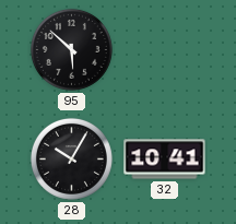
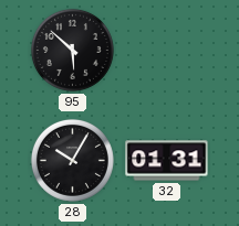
32: 10:41 -> 01:31
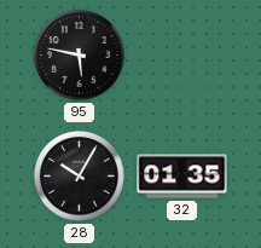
95: 5:52 -> 5:47
32: 01:31 -> 01:35
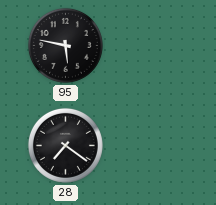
28: 10:05 -> 7:21
32: 01:35 -> none
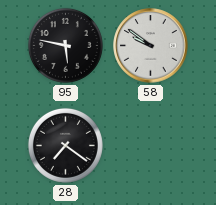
58: none -> 9:51
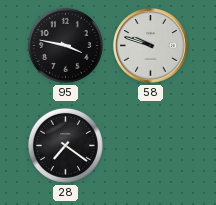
95: 5:47 -> 3:47
58: 9:51 -> 9:48
